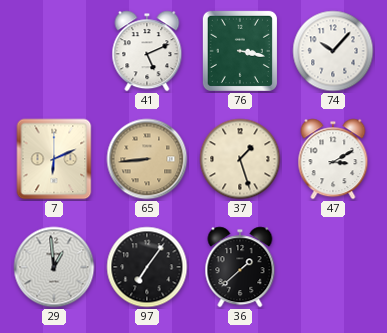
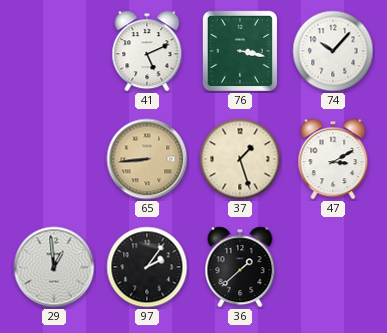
7: 6:11 -> none
97: 7:06 -> 2:06
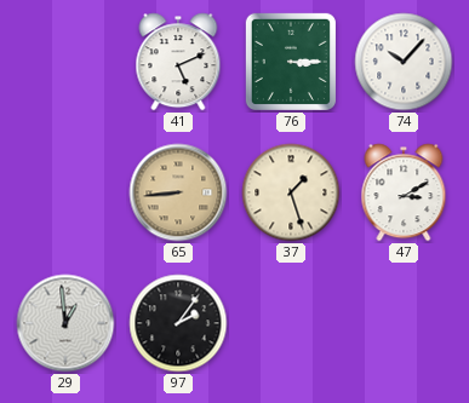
76: 3:17 -> 3:15
36: 1:38 -> none
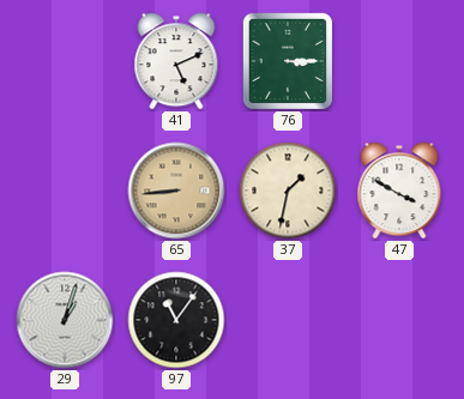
74: 10:07 -> none
37: 1:27 -> 1:32
47: 3:10 -> 3:50
29: 12:59 -> 1:03
97: 2:06 -> 11:06
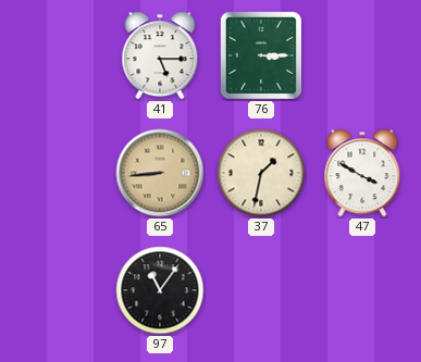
41: 5:11 -> 5:15
29: 1:03 -> none
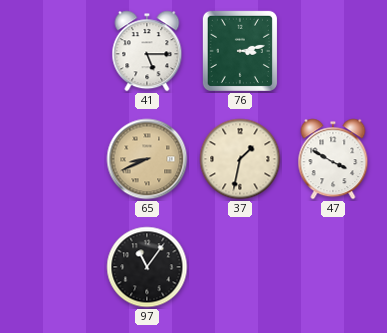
76: 3:15 -> 3:13
65: 8:44 -> 8:41
